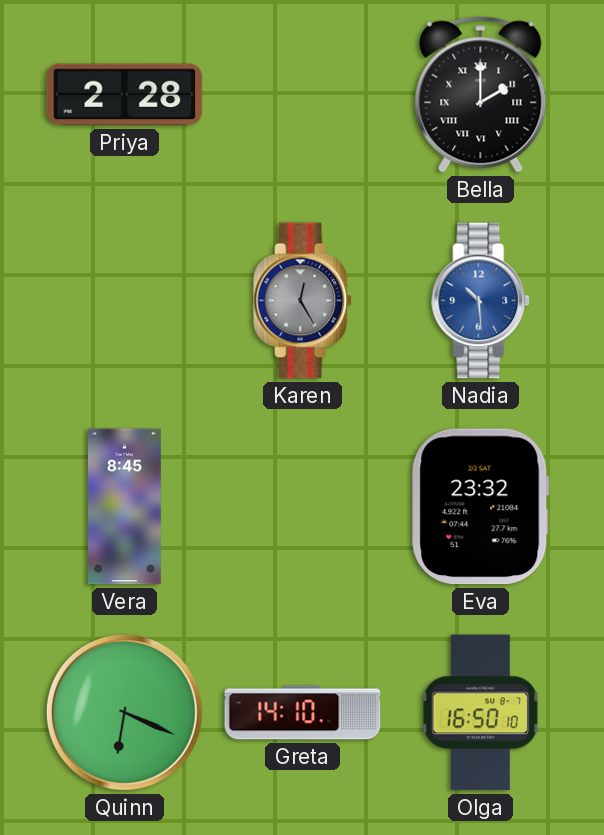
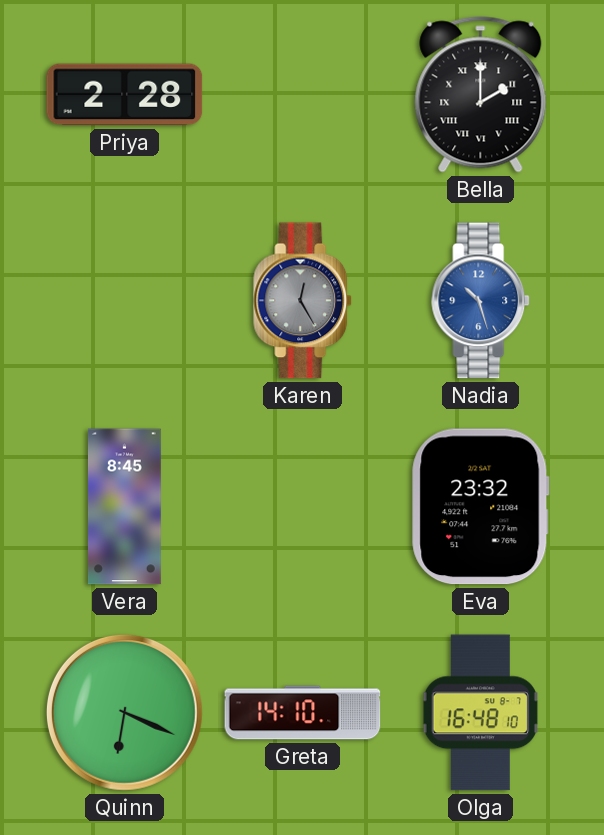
Nadia: 10:29 -> 10:27
Olga: 16:50 -> 16:48
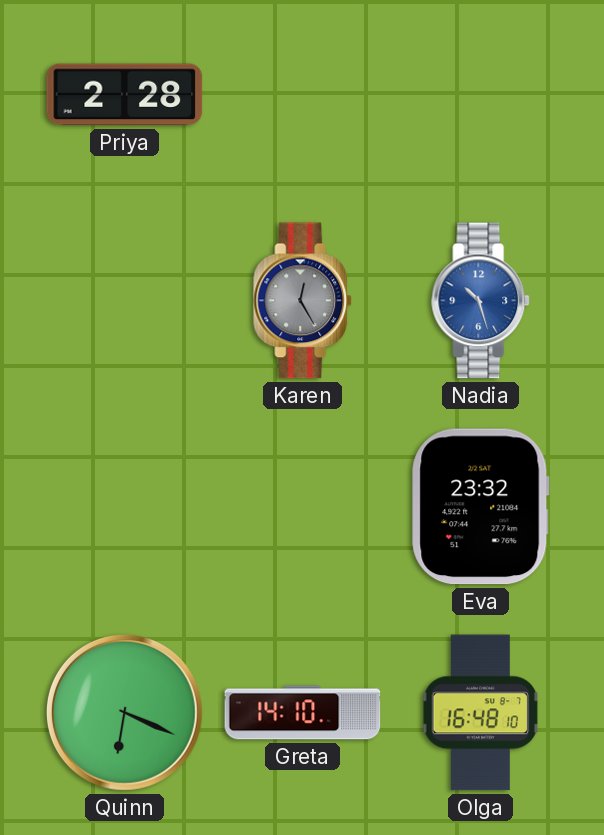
Bella: 2:00 -> none
Vera: 8:45 -> none
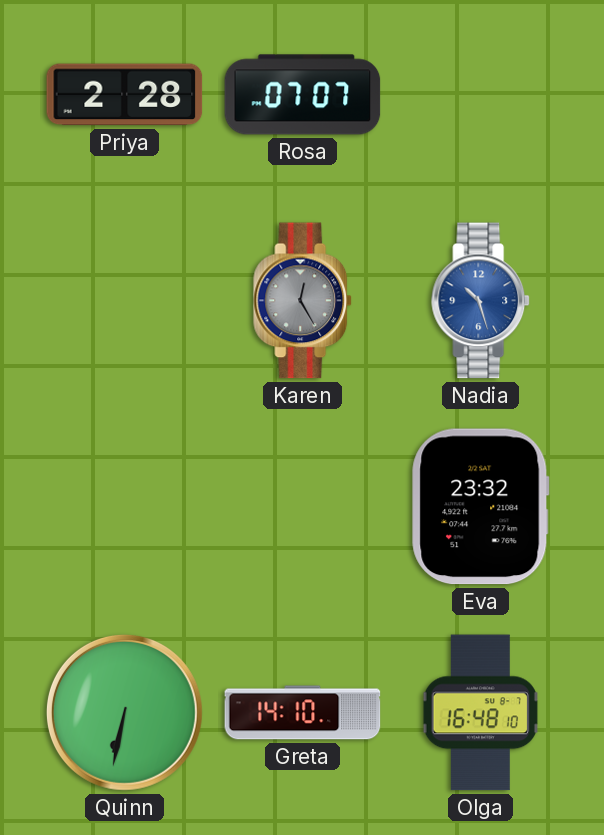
Rosa: none -> 07:07
Quinn: 6:19 -> 6:32
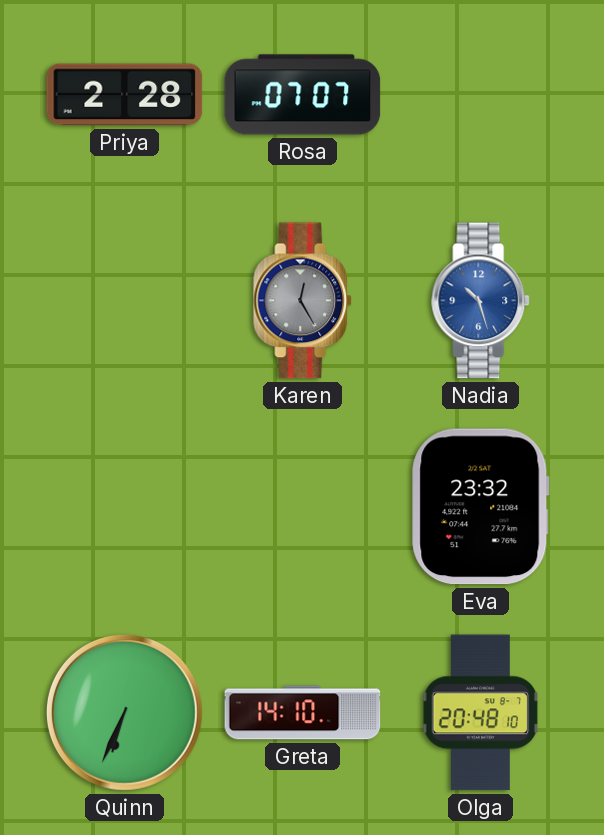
Quinn: 6:32 -> 6:34
Olga: 16:48 -> 20:48
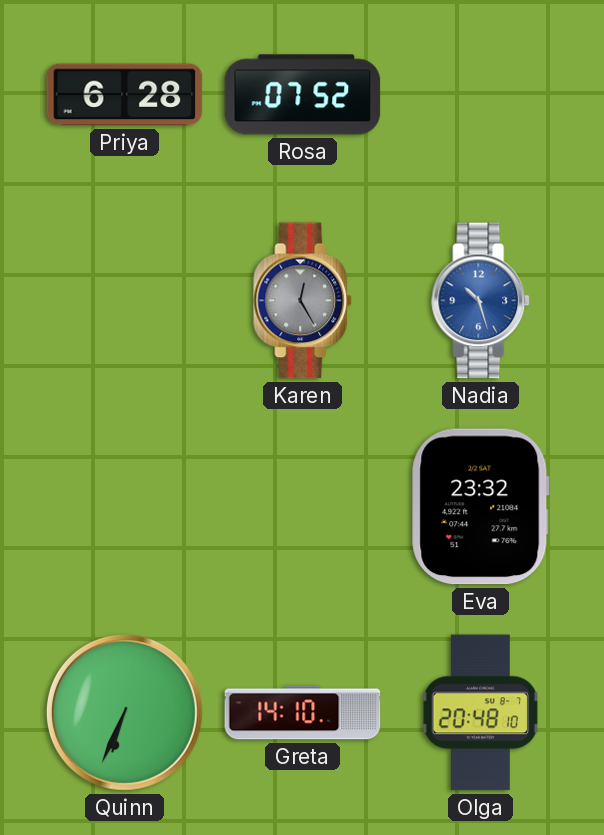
Priya: 2:28 -> 6:28
Rosa: 07:07 -> 07:52
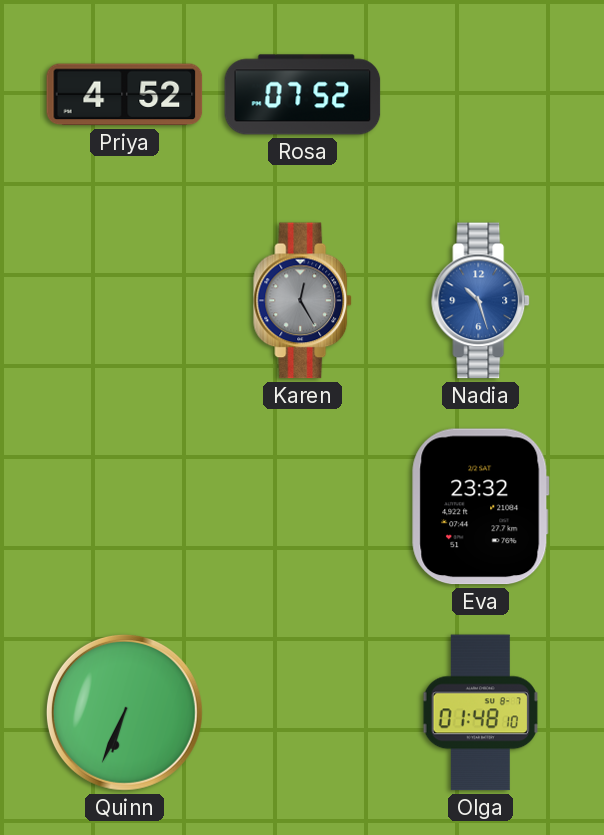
Priya: 6:28 -> 4:52
Greta: 14:10 -> none
Olga: 20:48 -> 01:48
